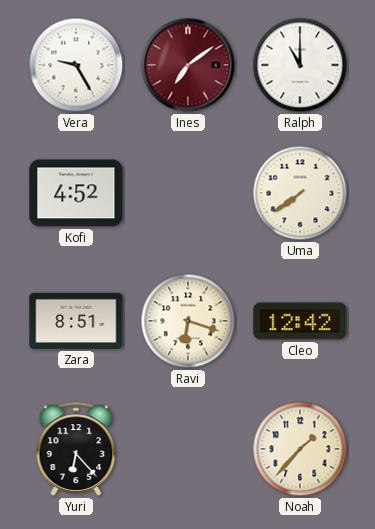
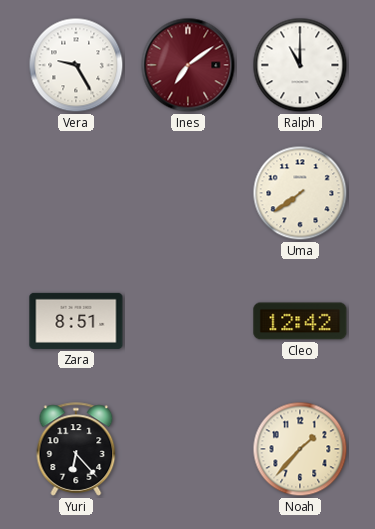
Kofi: 4:52 -> none
Ravi: 6:18 -> none
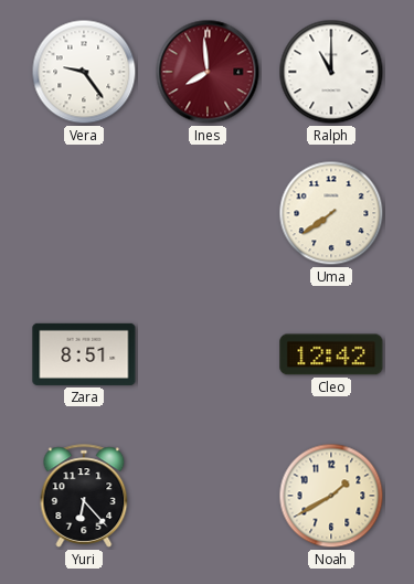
Vera: 9:25 -> 9:24
Ines: 7:09 -> 7:59
Noah: 1:37 -> 1:40
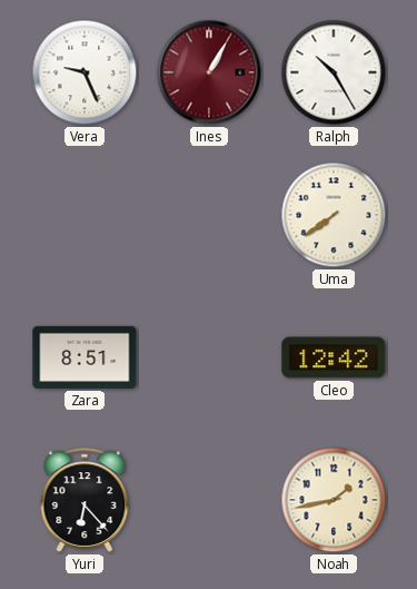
Vera: 9:24 -> 9:26
Ines: 7:59 -> 1:05
Ralph: 11:00 -> 10:25
Noah: 1:40 -> 1:43
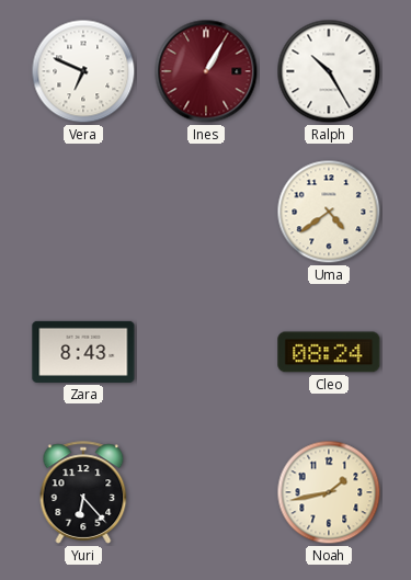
Vera: 9:26 -> 6:49
Uma: 7:39 -> 4:39
Zara: 8:51 -> 8:43
Cleo: 12:42 -> 08:24
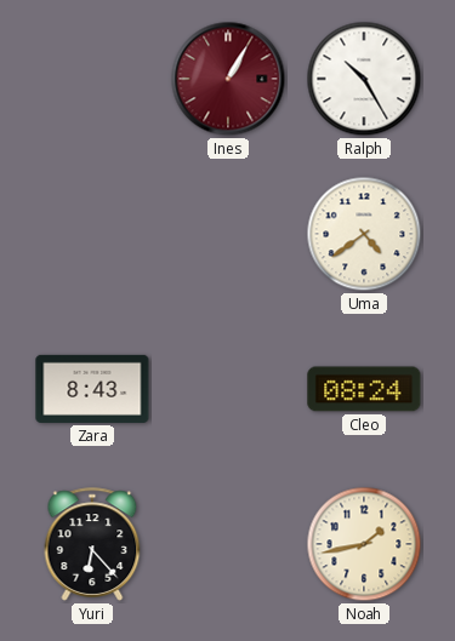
Vera: 6:49 -> none
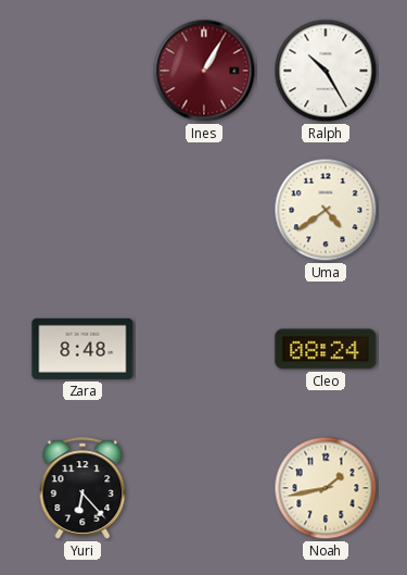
Zara: 8:43 -> 8:48
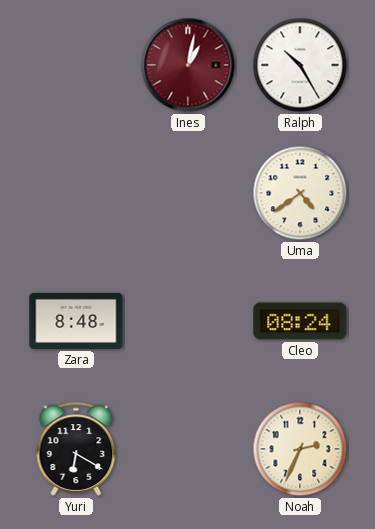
Ines: 1:05 -> 1:02
Yuri: 6:23 -> 6:20
Noah: 1:43 -> 2:34
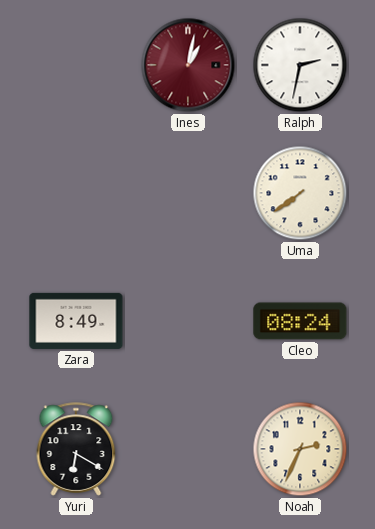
Ralph: 10:25 -> 2:32
Uma: 4:39 -> 7:39
Zara: 8:48 -> 8:49
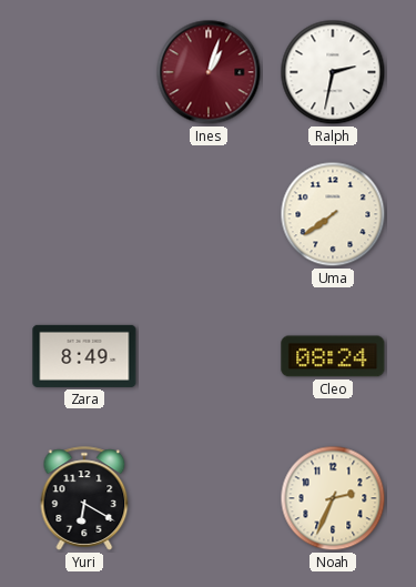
Ines: 1:02 -> 1:03
